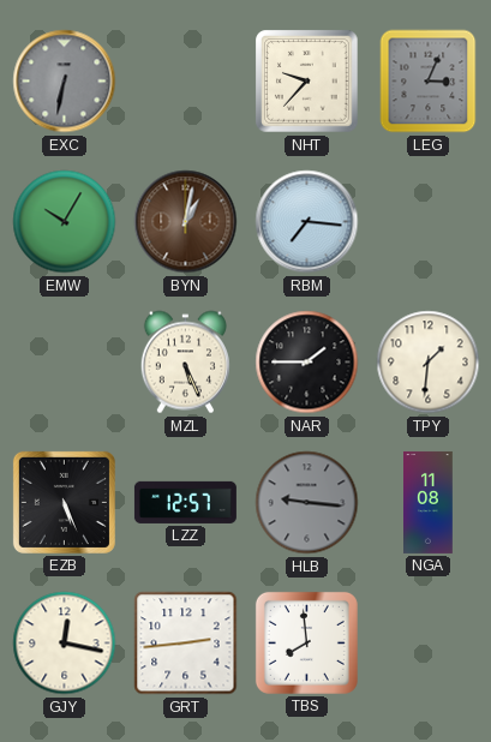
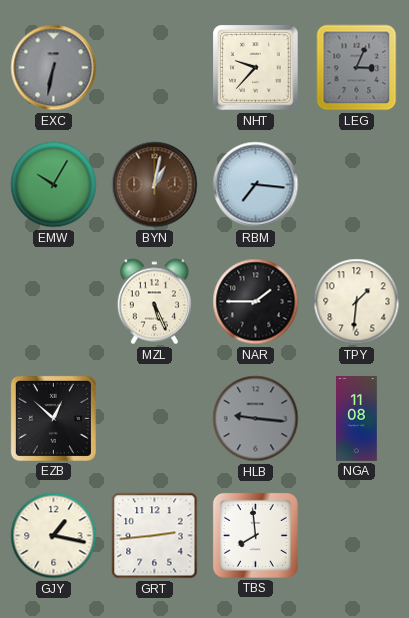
EZB: 5:26 -> 12:52
LZZ: 12:57 -> none
GJY: 12:17 -> 1:17
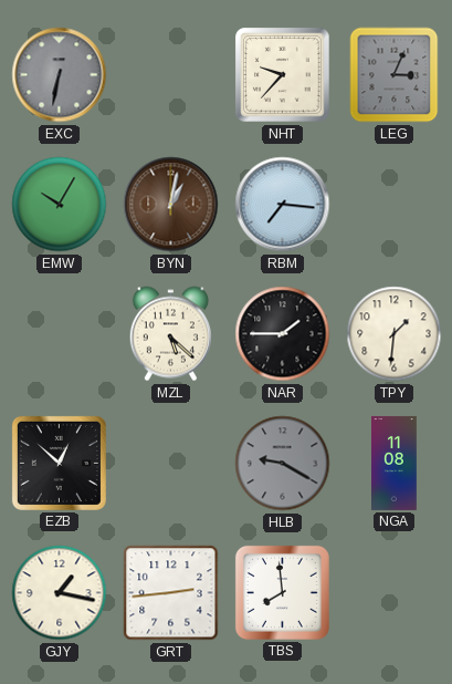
MZL: 5:26 -> 5:22
HLB: 9:16 -> 9:20
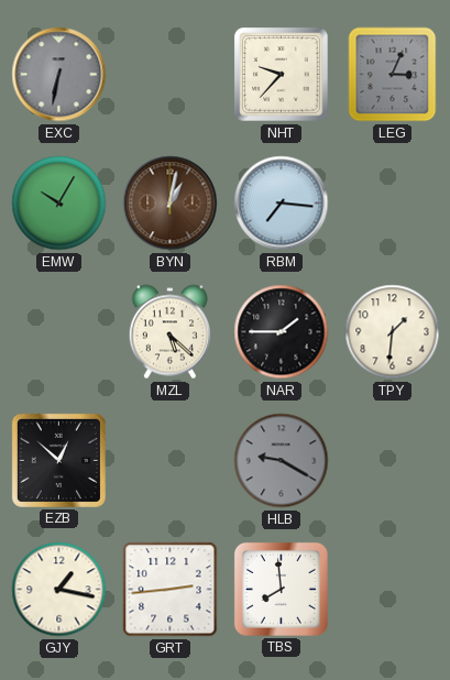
NGA: 11:08 -> none
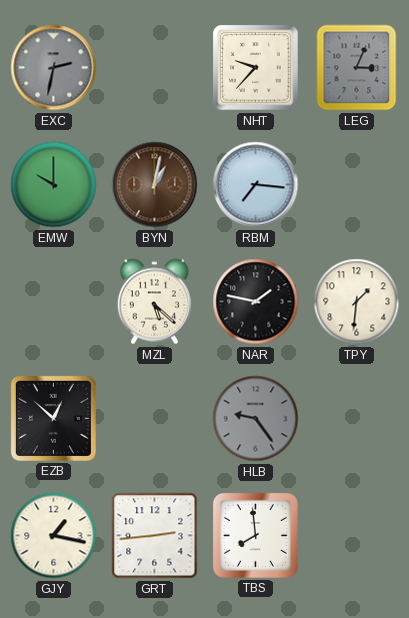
EXC: 6:32 -> 2:32
EMW: 10:05 -> 10:00
NAR: 1:45 -> 1:47
HLB: 9:20 -> 9:24
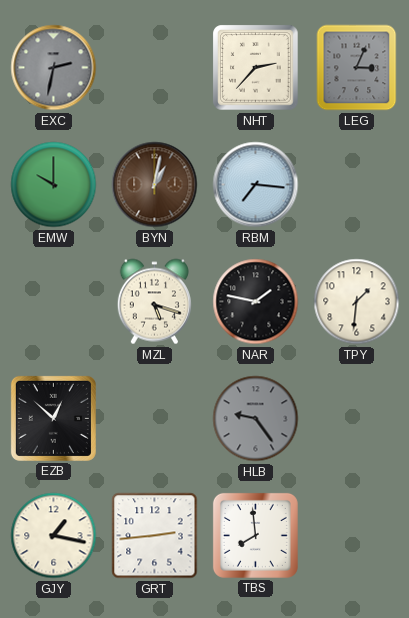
NHT: 9:37 -> 2:37
MZL: 5:22 -> 5:18
